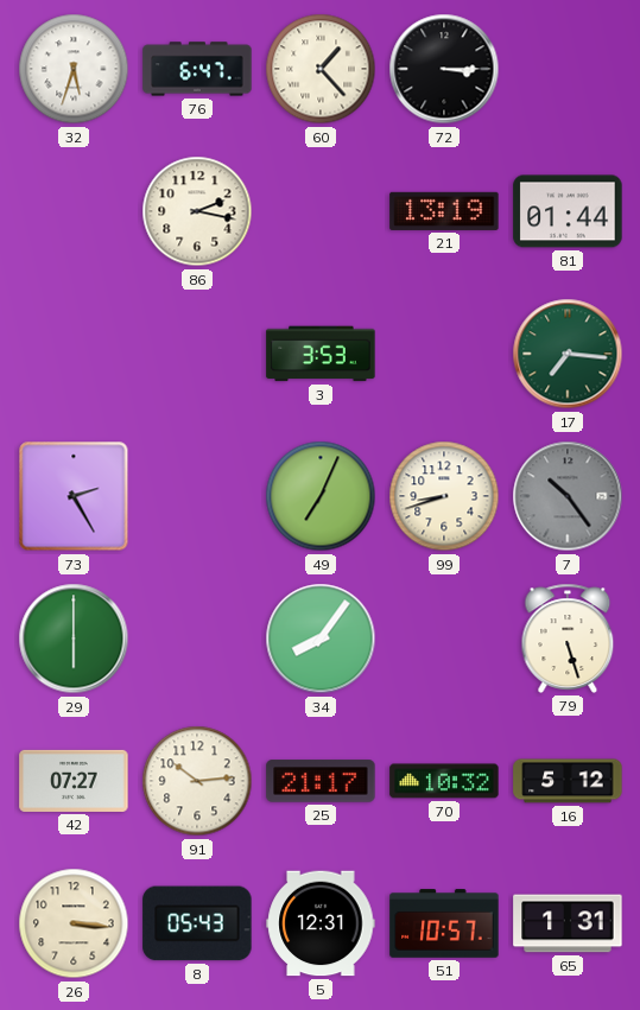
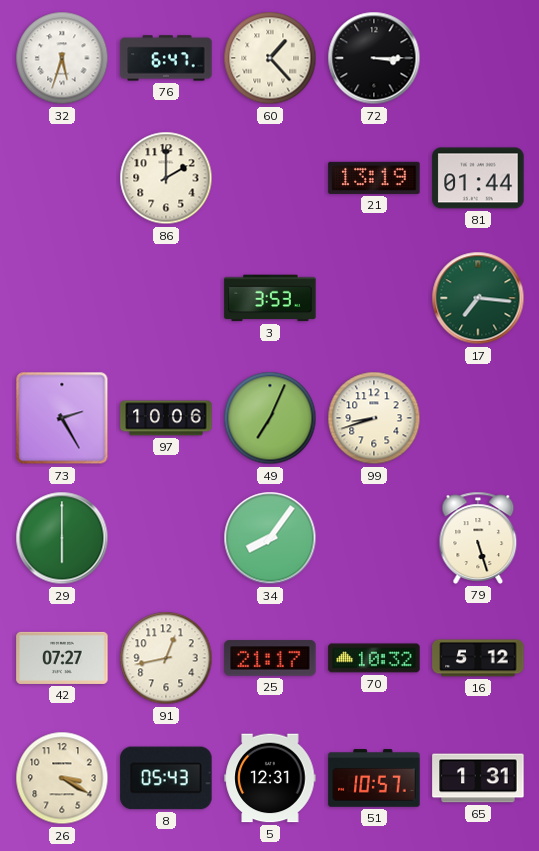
86: 2:17 -> 2:00
97: none -> 10:06
7: 10:24 -> none
91: 10:14 -> 12:43
26: 3:16 -> 3:20
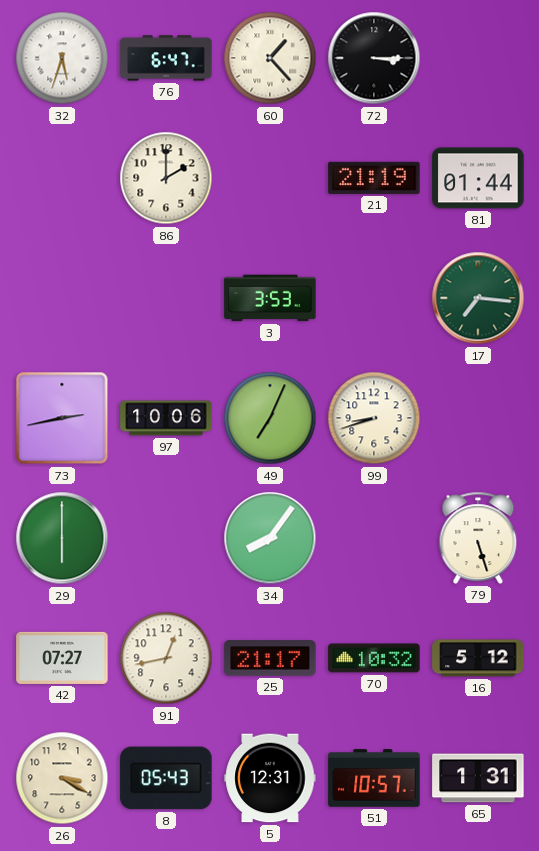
21: 13:19 -> 21:19
73: 2:25 -> 2:43
